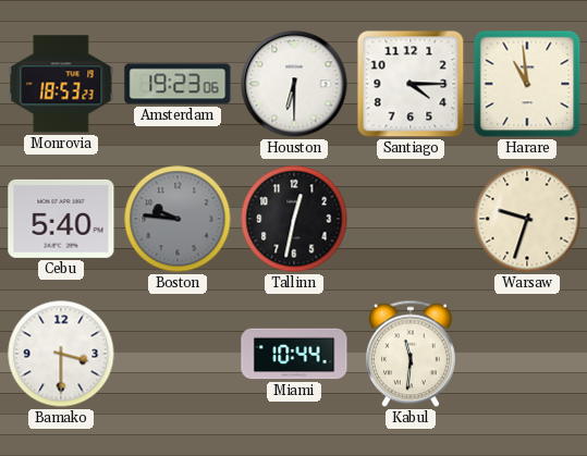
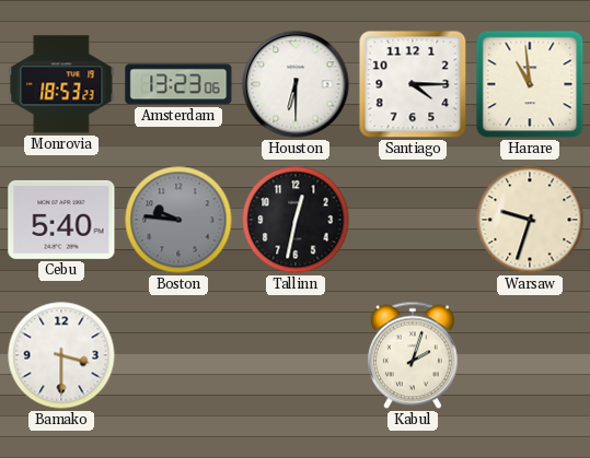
Amsterdam: 19:23 -> 13:23
Miami: 10:44 -> none
Kabul: 11:31 -> 2:03
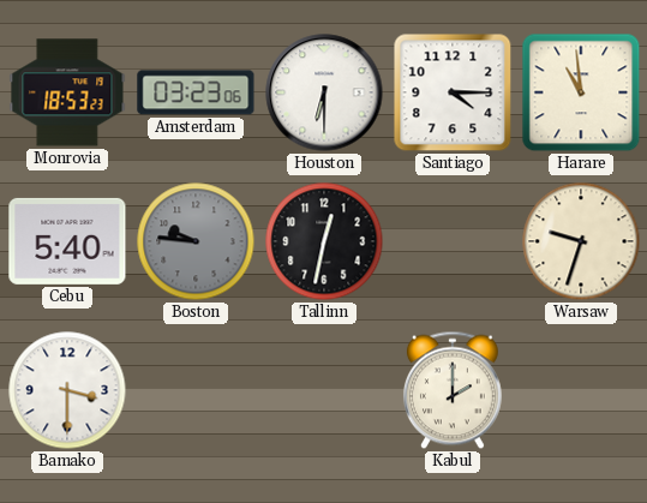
Amsterdam: 13:23 -> 03:23
Kabul: 2:03 -> 2:00
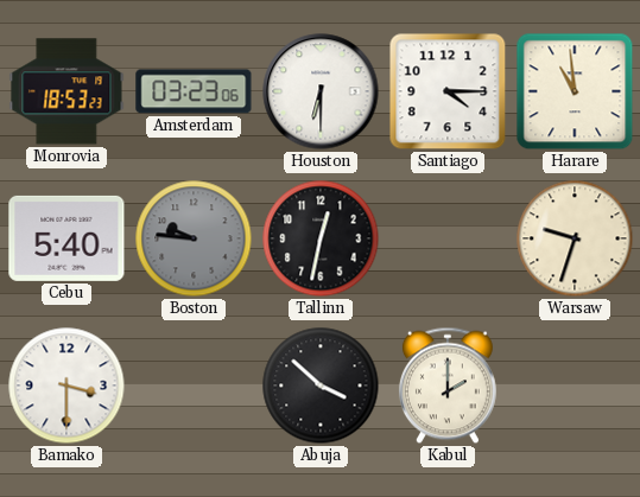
Abuja: none -> 3:52
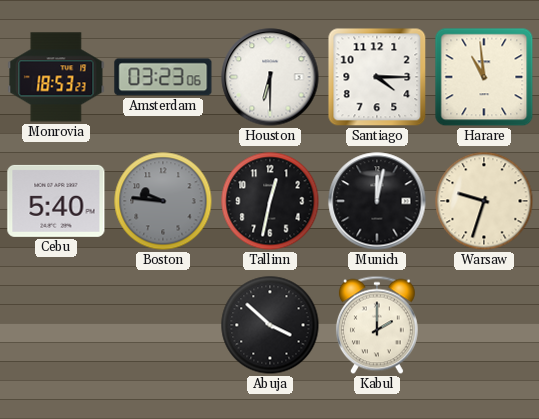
Munich: none -> 12:02
Bamako: 3:30 -> none
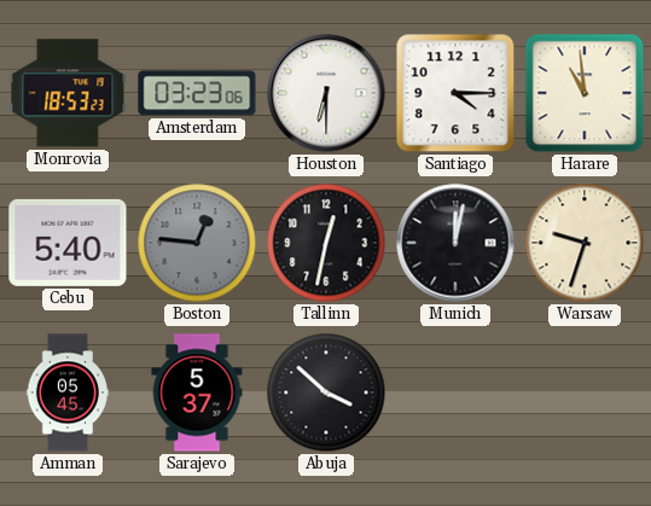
Boston: 9:46 -> 12:46
Amman: none -> 05:45
Sarajevo: none -> 5:37
Kabul: 2:00 -> none
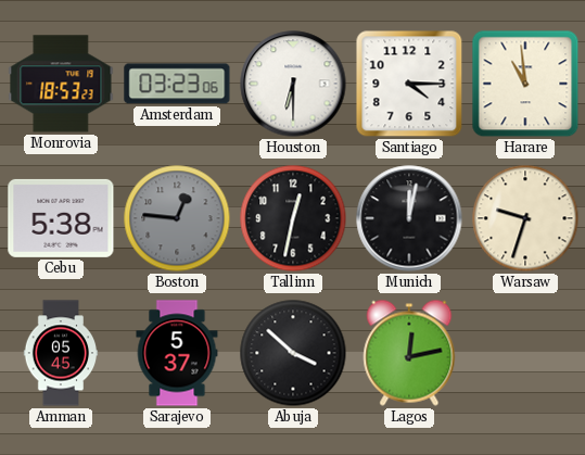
Cebu: 5:40 -> 5:38
Lagos: none -> 12:13
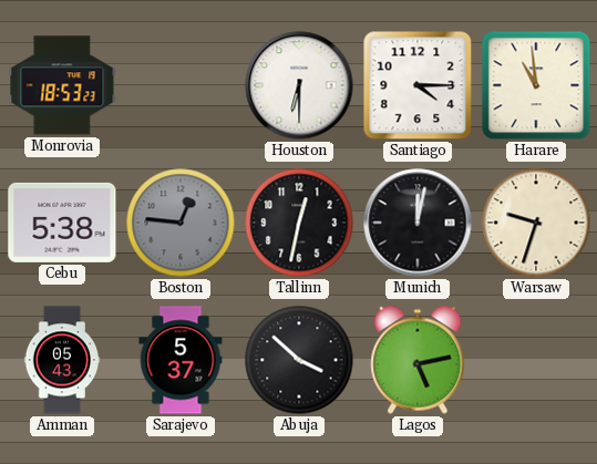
Amsterdam: 03:23 -> none
Amman: 05:45 -> 05:43
Lagos: 12:13 -> 5:13
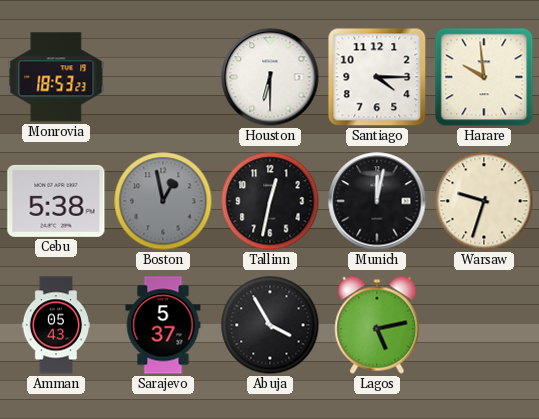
Harare: 10:59 -> 9:59
Boston: 12:46 -> 12:58
Abuja: 3:52 -> 3:55
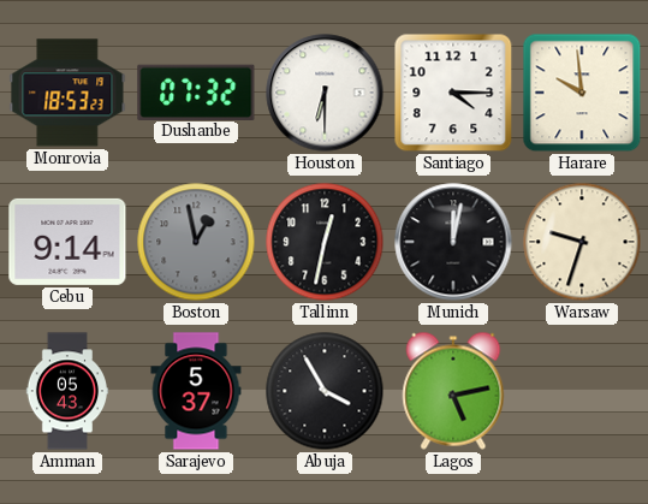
Dushanbe: none -> 07:32
Cebu: 5:38 -> 9:14
